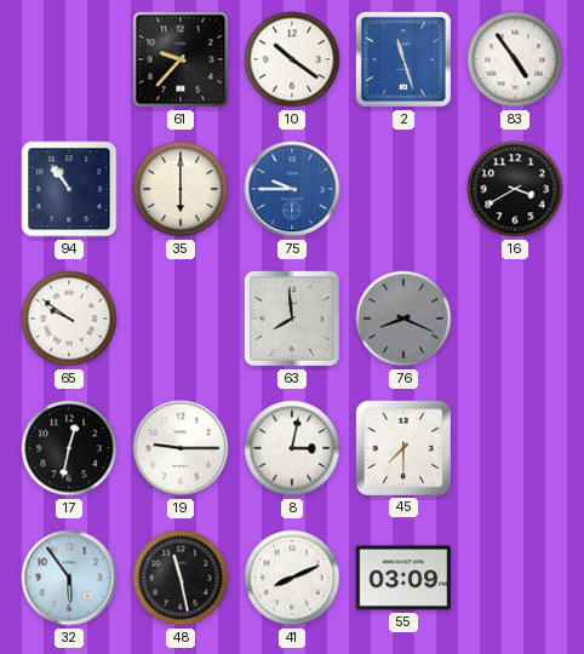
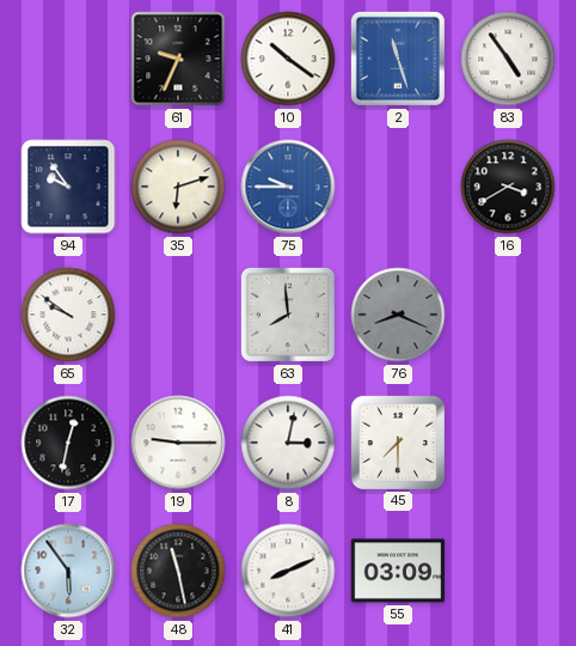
61: 9:37 -> 9:34
94: 10:54 -> 9:54
35: 6:00 -> 6:12
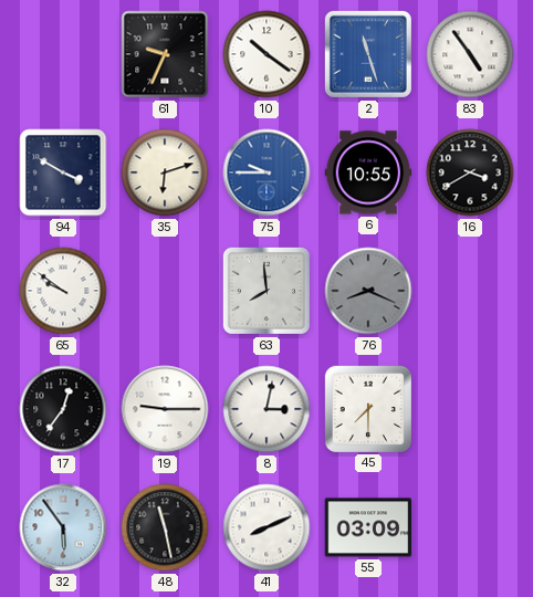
94: 9:54 -> 3:50
6: none -> 10:55
17: 12:32 -> 12:36
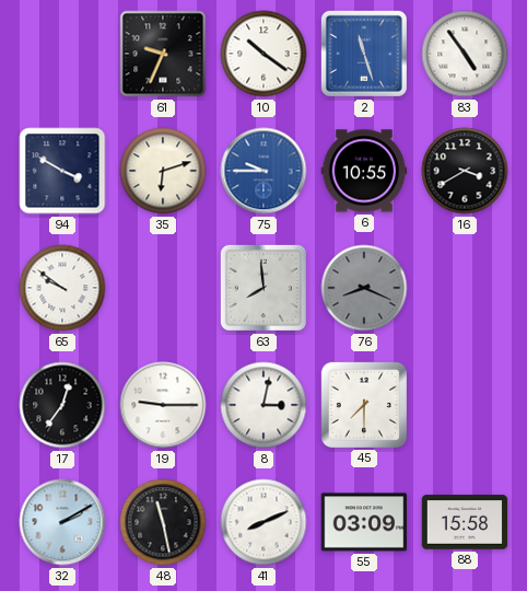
32: 5:54 -> 2:10
88: none -> 15:58
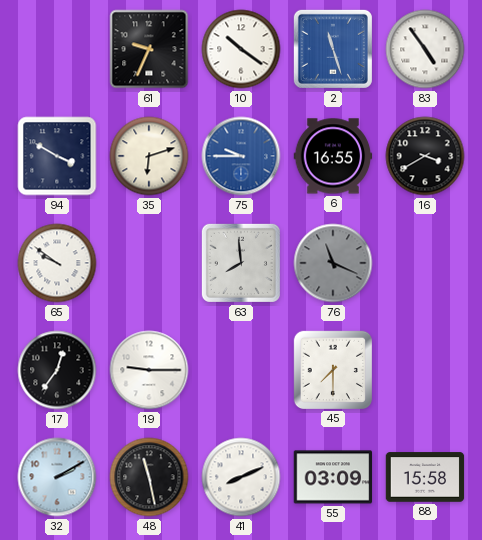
6: 10:55 -> 16:55
76: 8:19 -> 11:19
8: 3:02 -> none
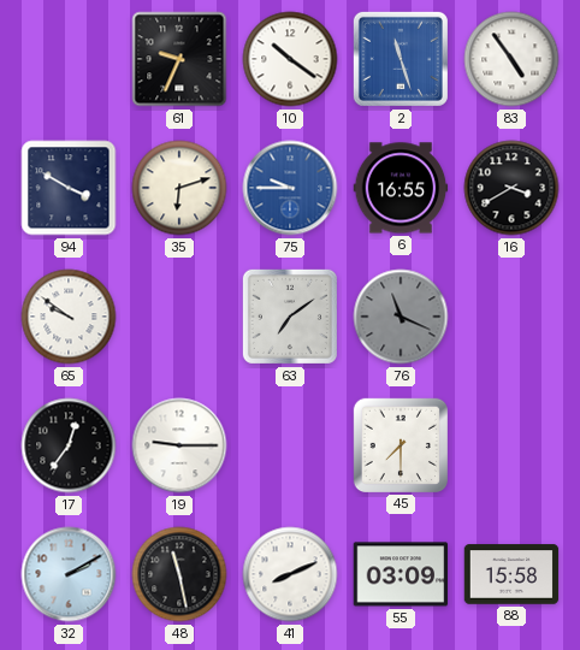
63: 7:59 -> 7:09
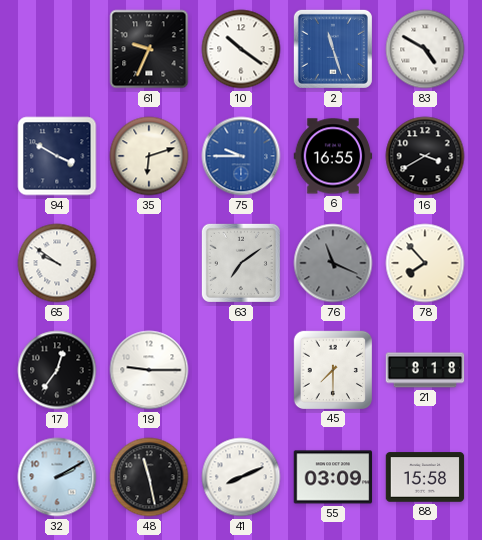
83: 4:54 -> 4:50
78: none -> 7:53
21: none -> 8:18
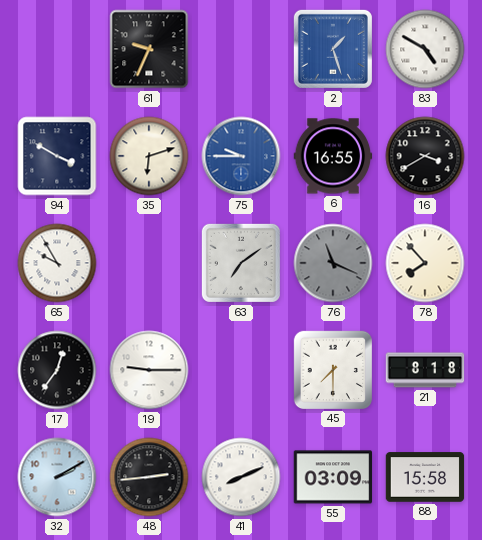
10: 10:21 -> none
2: 11:27 -> 1:27
65: 9:51 -> 9:55
48: 11:28 -> 2:44
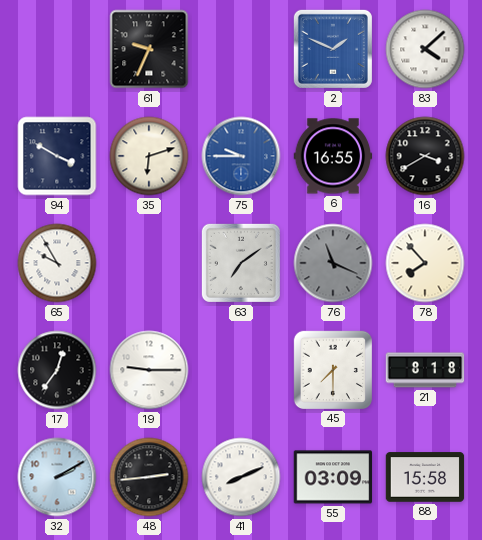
2: 1:27 -> 1:49
83: 4:50 -> 4:08
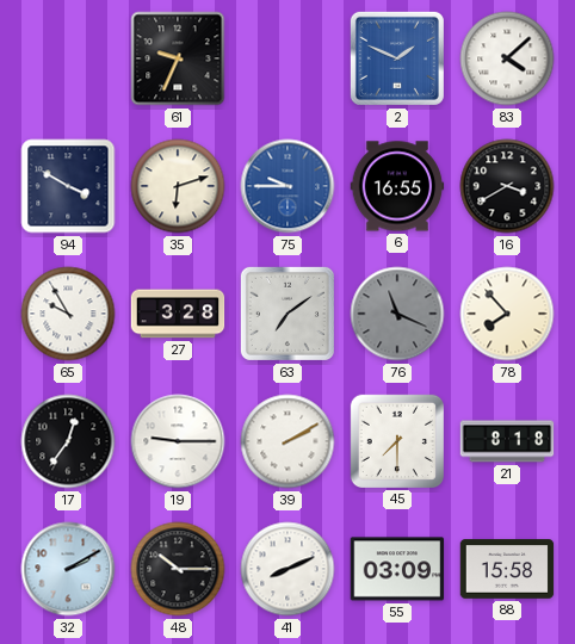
27: none -> 3:28
39: none -> 2:10
48: 2:44 -> 10:15
